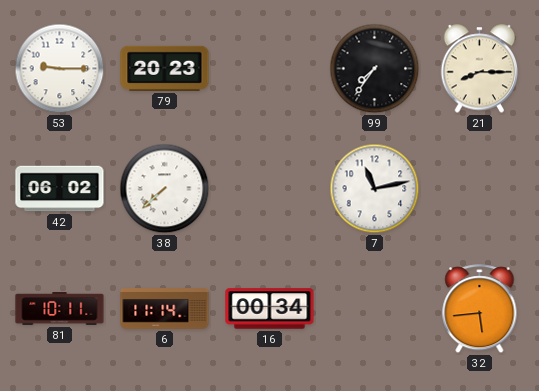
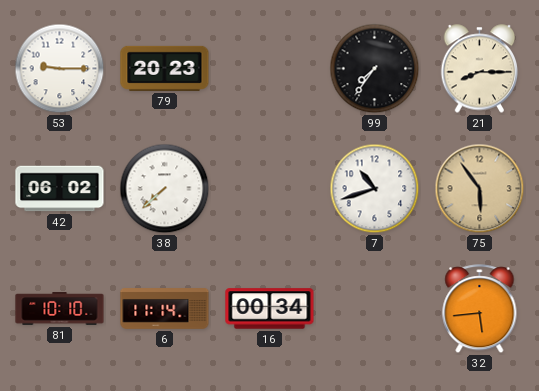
7: 11:13 -> 10:42
75: none -> 5:54
81: 10:11 -> 10:10
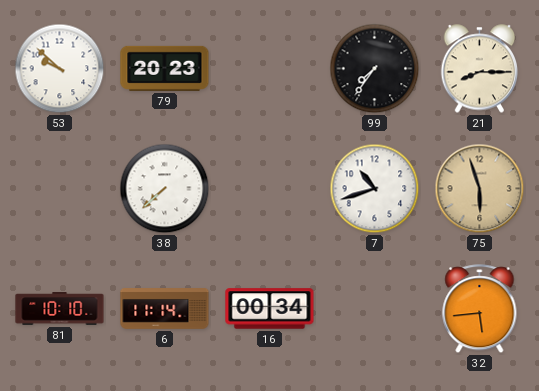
53: 9:15 -> 9:52
42: 06:02 -> none
75: 5:54 -> 5:57
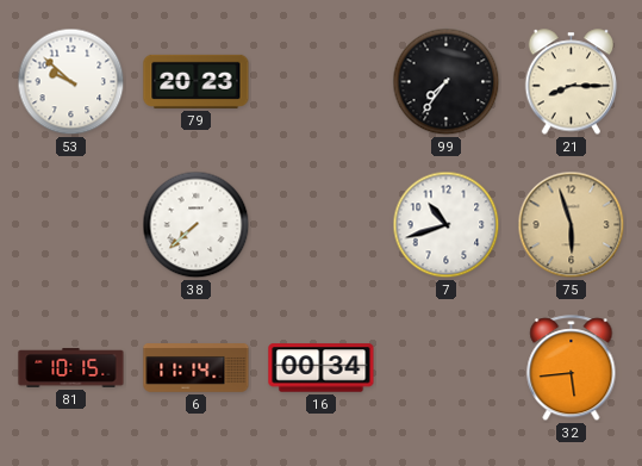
81: 10:10 -> 10:15
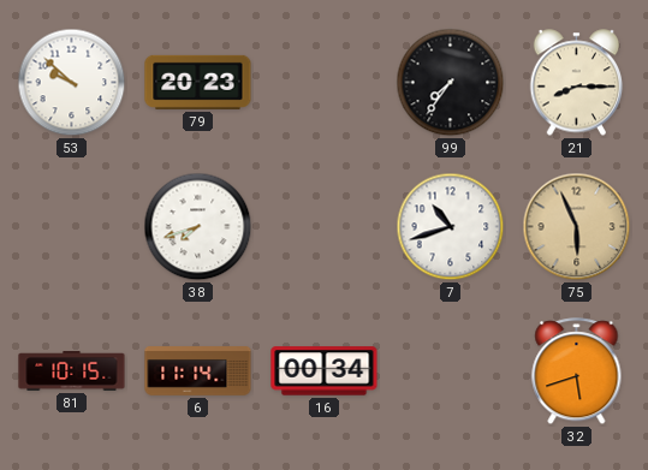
38: 7:38 -> 7:42
75: 5:57 -> 5:56
32: 5:44 -> 5:42
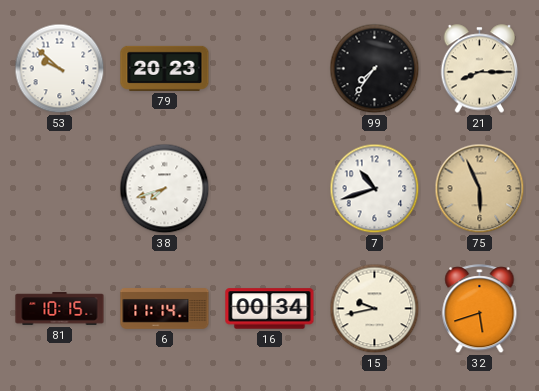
15: none -> 9:43
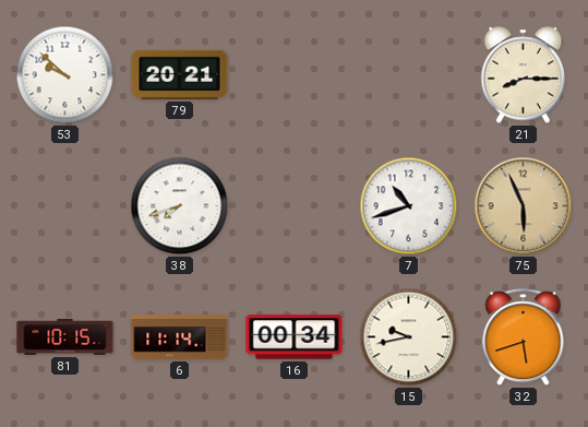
79: 20:23 -> 20:21
99: 7:36 -> none
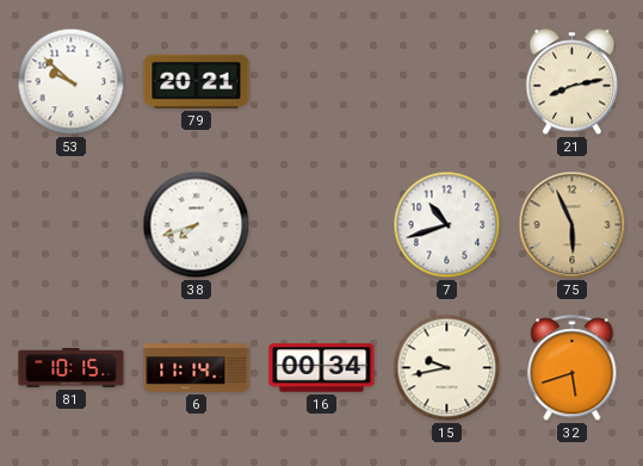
21: 8:15 -> 8:13
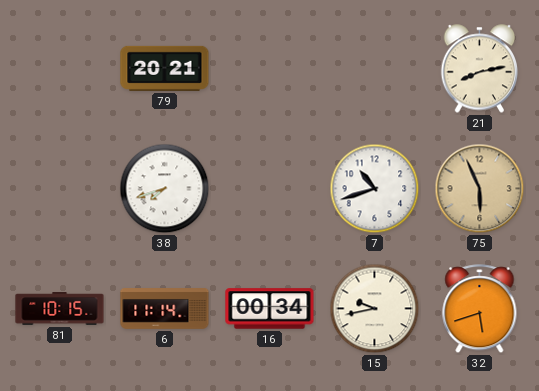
53: 9:52 -> none
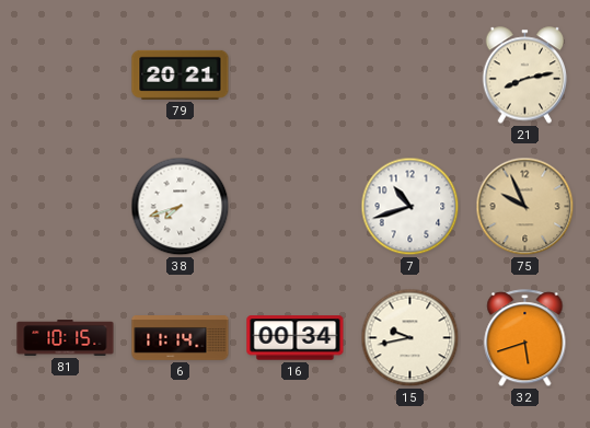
75: 5:56 -> 9:56
